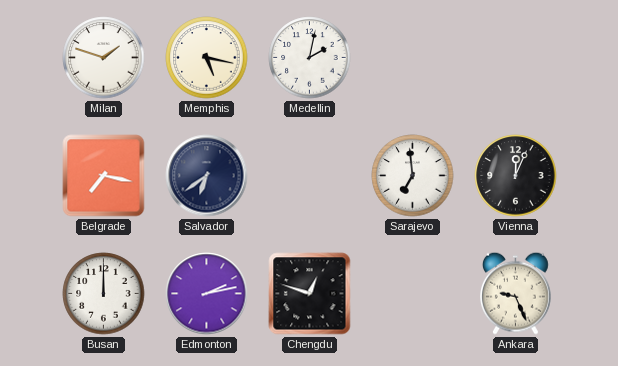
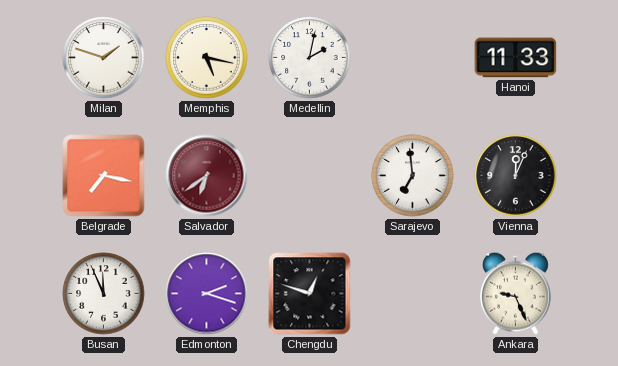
Hanoi: none -> 11:33
Salvador dial: navy -> burgundy
Busan: 12:00 -> 11:56
Edmonton: 2:13 -> 2:18
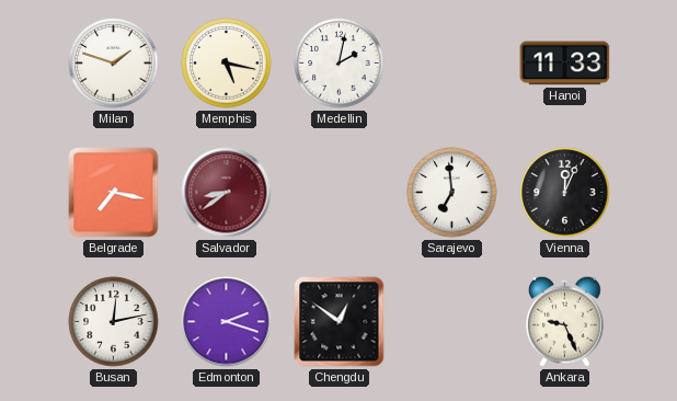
Salvador: 6:39 -> 8:39
Busan: 11:56 -> 12:13
Chengdu: 12:48 -> 12:51
